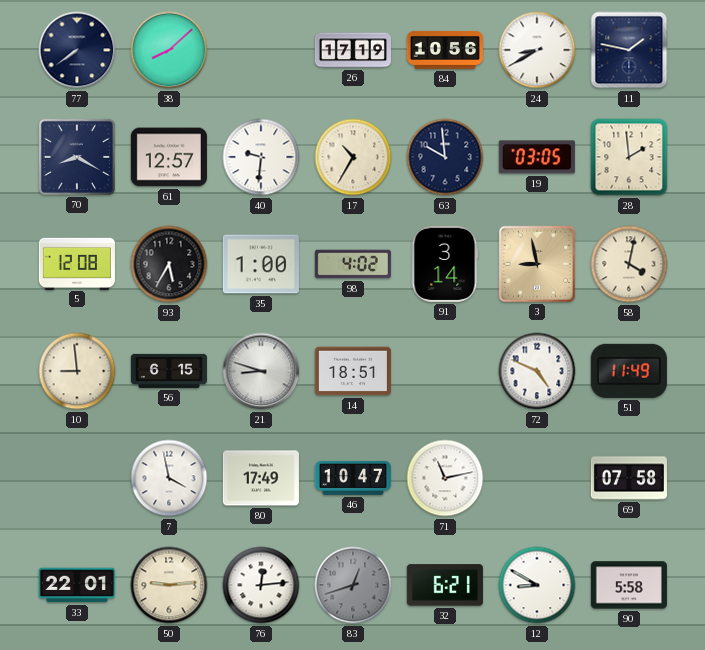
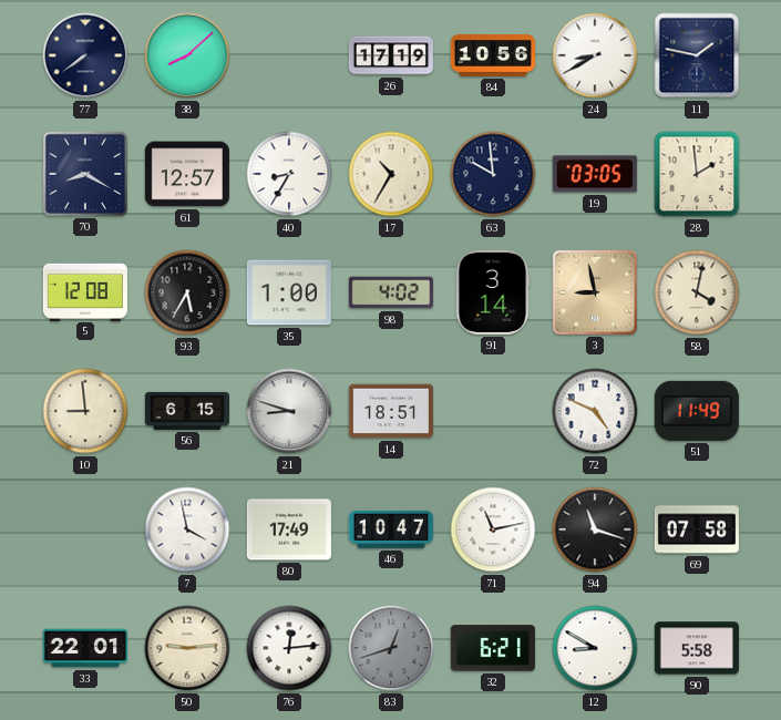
40: 9:31 -> 8:35
94: none -> 11:18
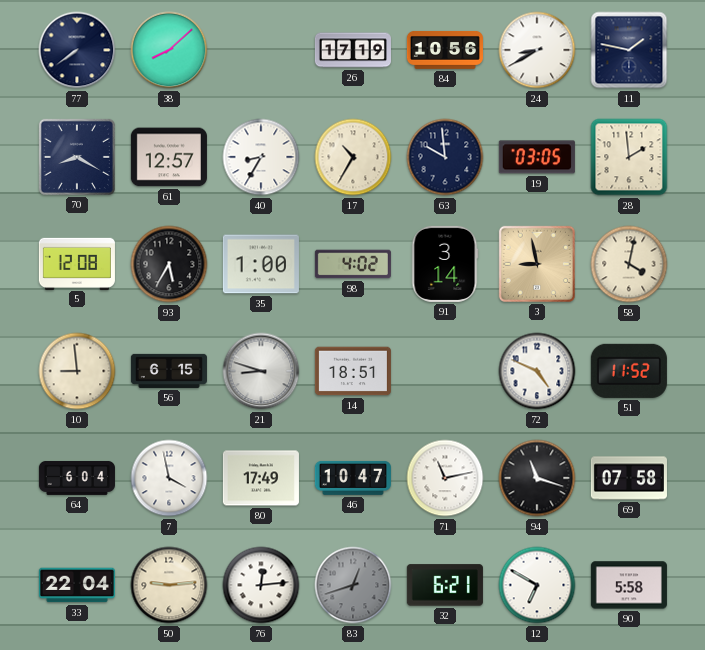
51: 11:49 -> 11:52
64: none -> 6:04
33: 22:01 -> 22:04
12: 8:50 -> 6:50
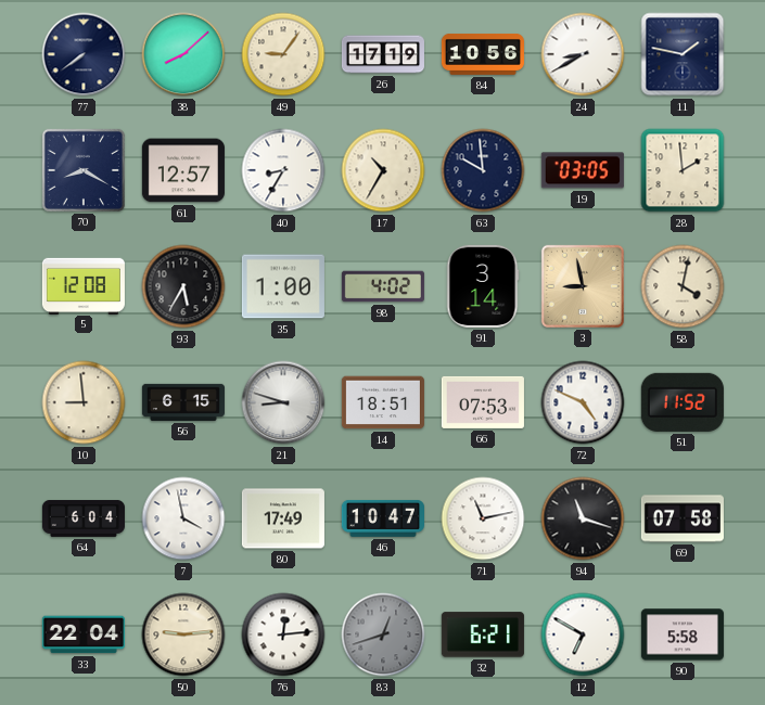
49: none -> 9:06
66: none -> 07:53
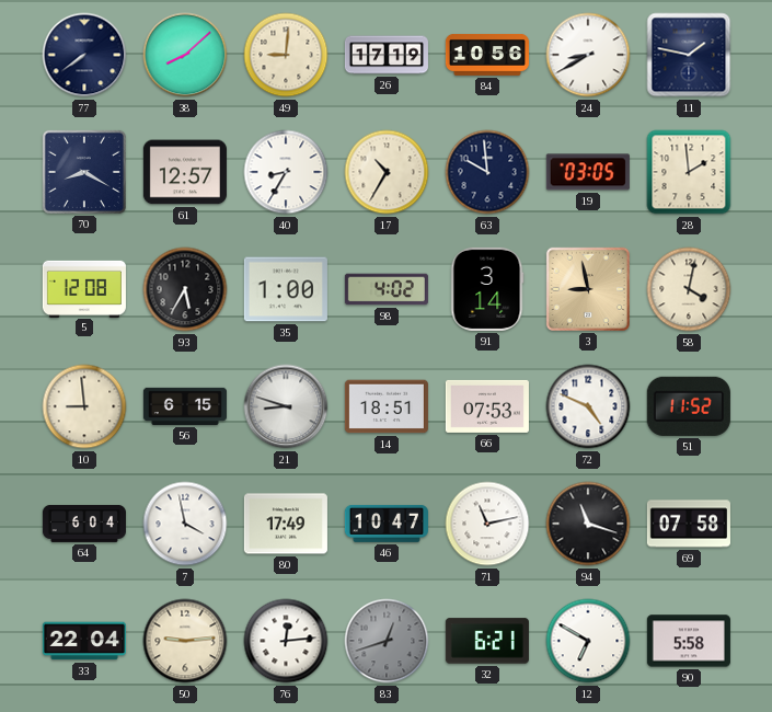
49: 9:06 -> 9:01
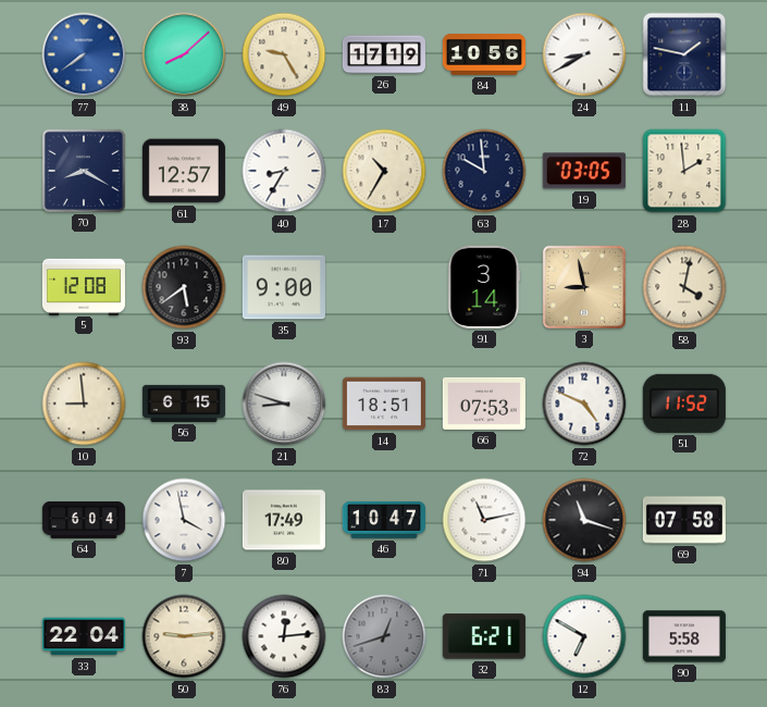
77 dial: navy -> blue
49: 9:01 -> 9:25
93: 5:35 -> 5:39
35: 1:00 -> 9:00
98: 4:02 -> none
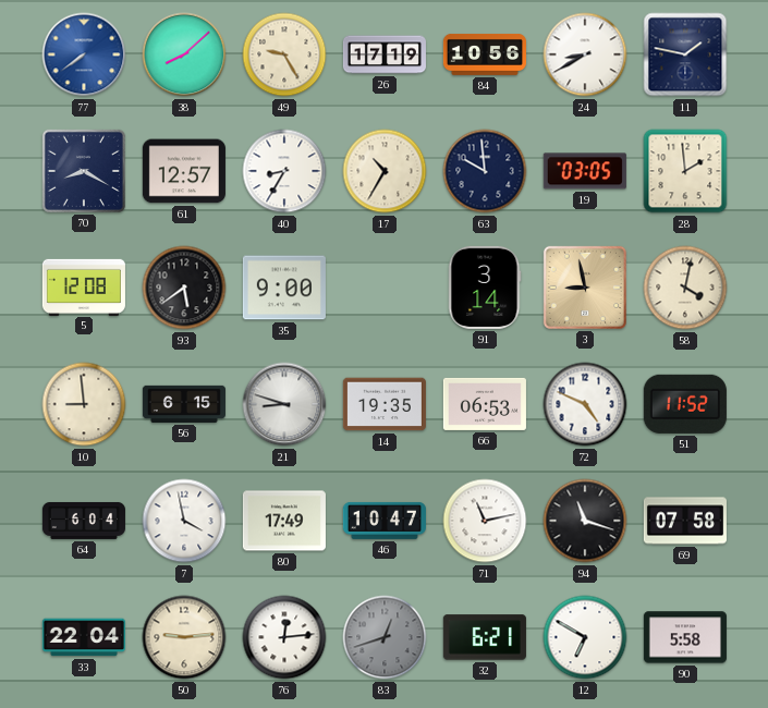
14: 18:51 -> 19:35
66: 07:53 -> 06:53
